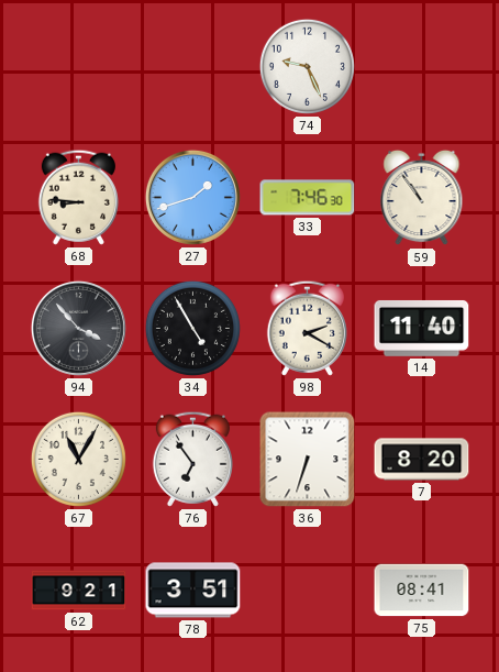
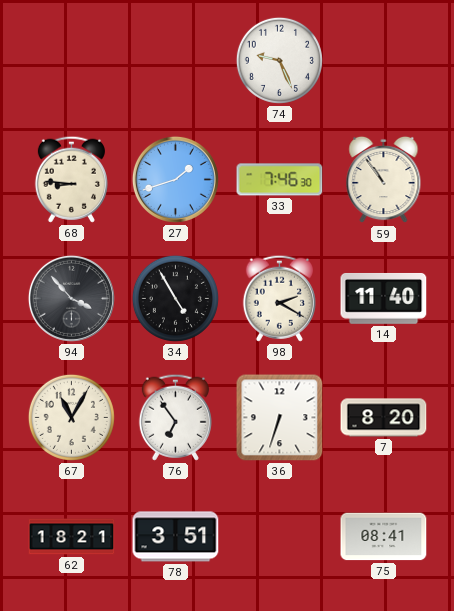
62: 9:21 -> 18:21
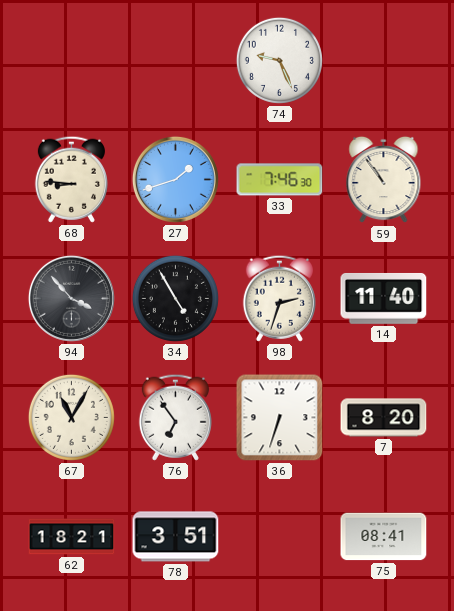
98: 2:20 -> 2:33
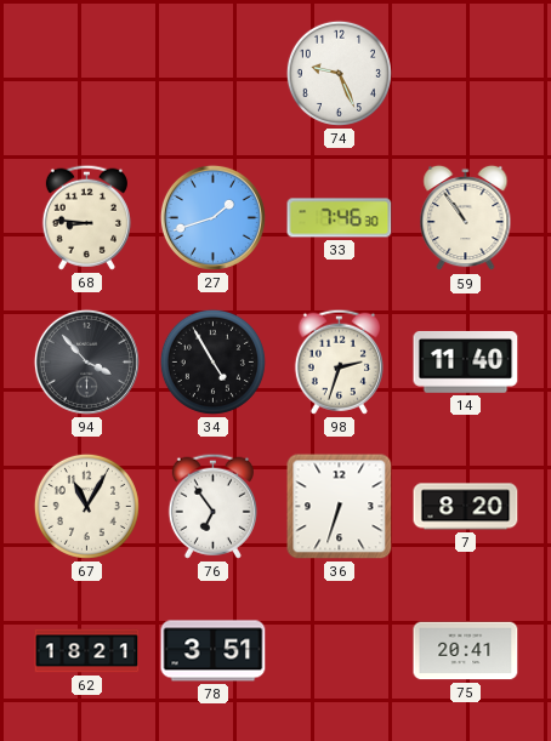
75: 08:41 -> 20:41
